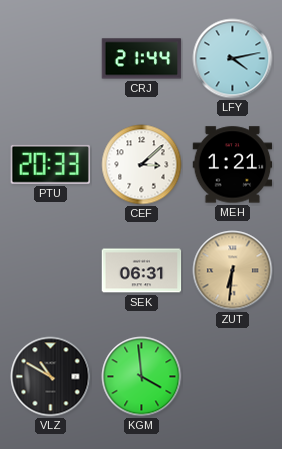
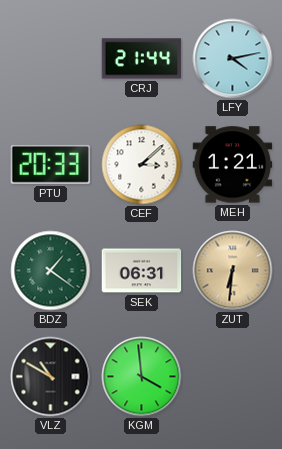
BDZ: none -> 1:21
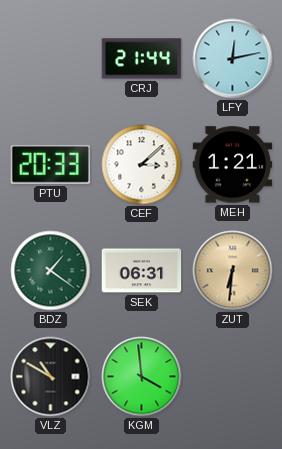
LFY: 4:13 -> 12:13
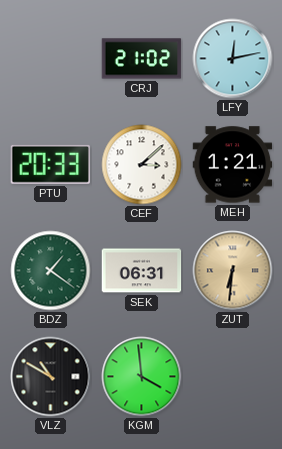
CRJ: 21:44 -> 21:02
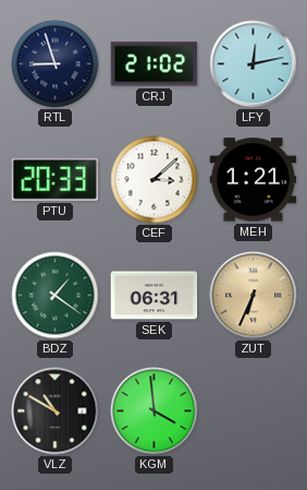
RTL: none -> 8:57
ZUT: 6:31 -> 6:34
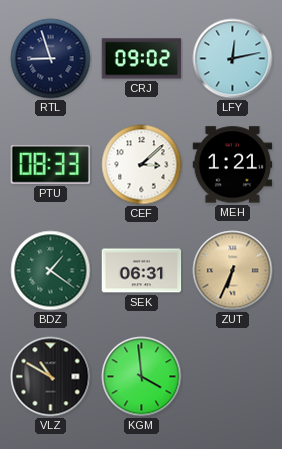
CRJ: 21:02 -> 09:02
PTU: 20:33 -> 08:33
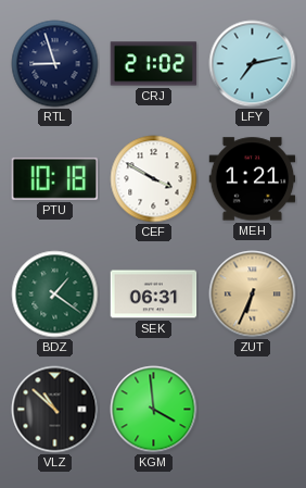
CRJ: 09:02 -> 21:02
LFY: 12:13 -> 7:13
PTU: 08:33 -> 10:18
CEF: 3:08 -> 3:50
VLZ: 10:50 -> 10:52
